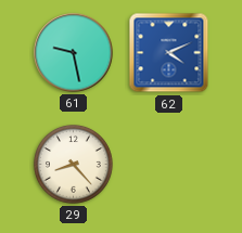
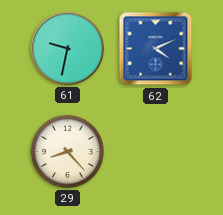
61: 9:28 -> 9:32
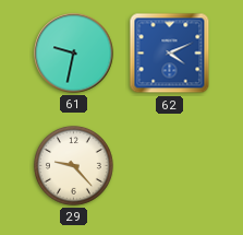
29: 8:23 -> 9:23
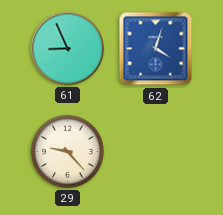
61: 9:32 -> 8:56
62: 4:11 -> 4:03
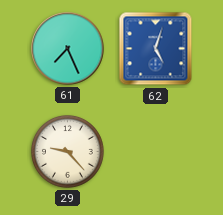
61: 8:56 -> 7:26
62: 4:03 -> 5:03
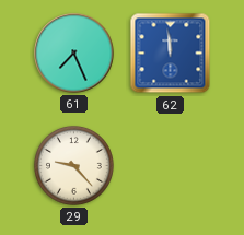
62: 5:03 -> 11:59
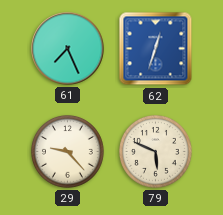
62: 11:59 -> 12:33
79: none -> 5:49
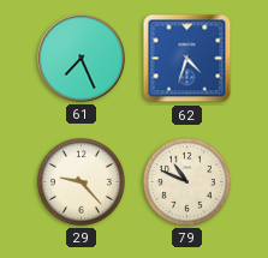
62: 12:33 -> 4:33
79: 5:49 -> 10:49
